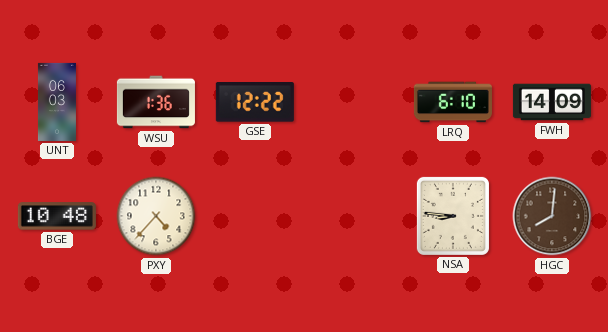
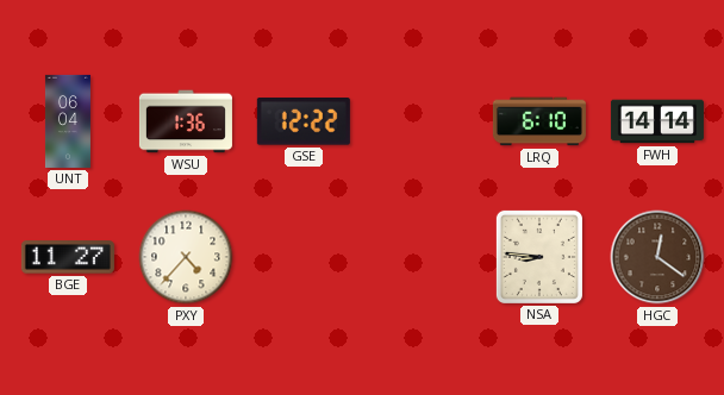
UNT: 06:03 -> 06:04
FWH: 14:09 -> 14:14
BGE: 10:48 -> 11:27
HGC: 8:01 -> 12:21
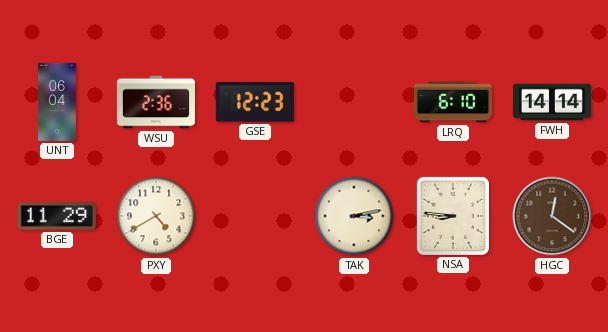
WSU: 1:36 -> 2:36
GSE: 12:22 -> 12:23
BGE: 11:27 -> 11:29
PXY: 4:37 -> 4:40
TAK: none -> 3:13
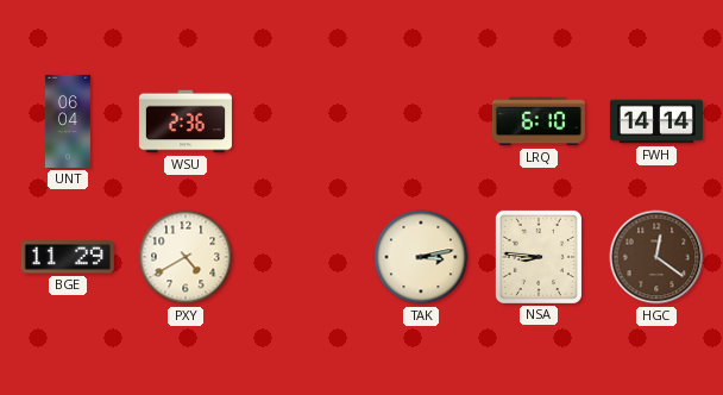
GSE: 12:23 -> none
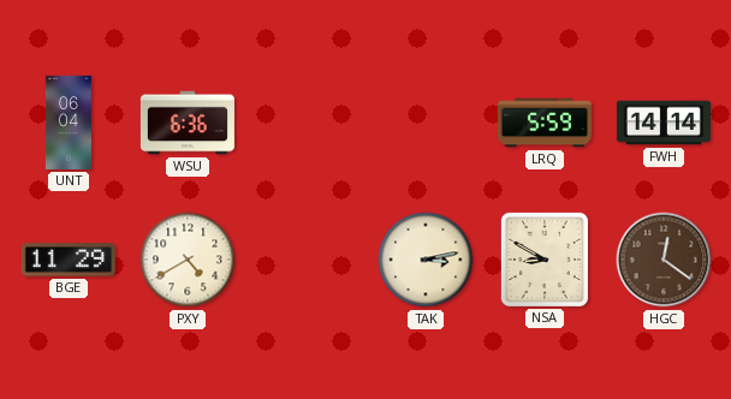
WSU: 2:36 -> 6:36
LRQ: 6:10 -> 5:59
NSA: 8:46 -> 8:50
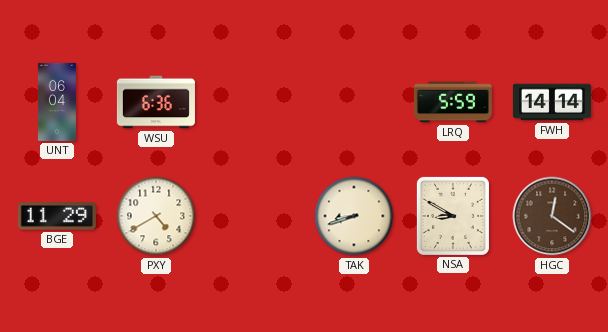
TAK: 3:13 -> 8:42
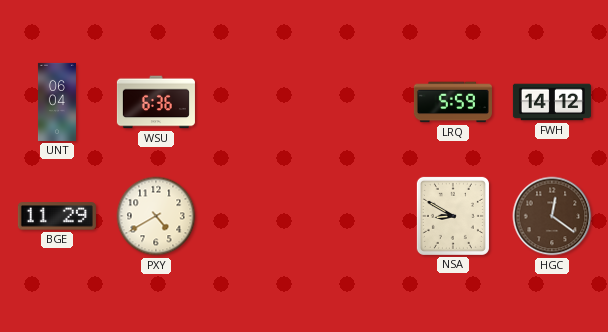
FWH: 14:14 -> 14:12
TAK: 8:42 -> none
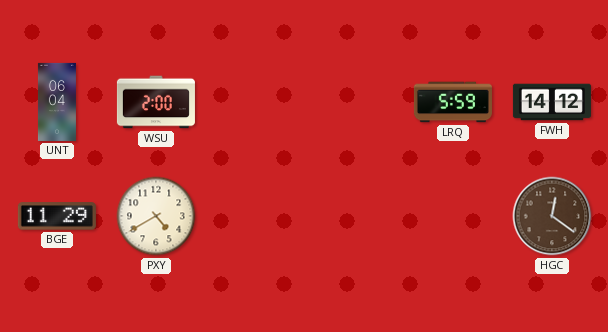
WSU: 6:36 -> 2:00
NSA: 8:50 -> none
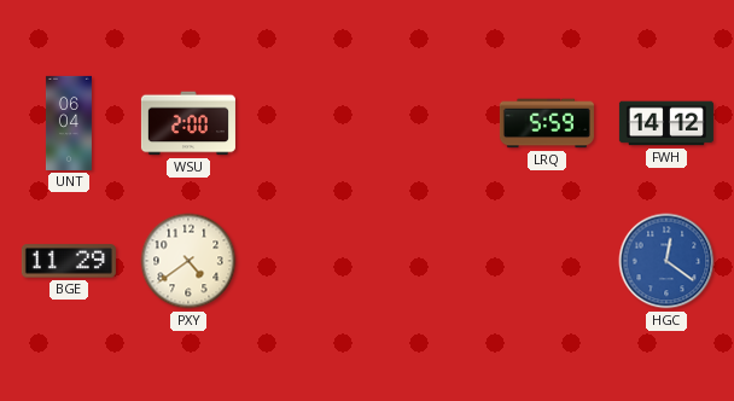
PXY: 4:40 -> 4:39
HGC dial: brown -> blue
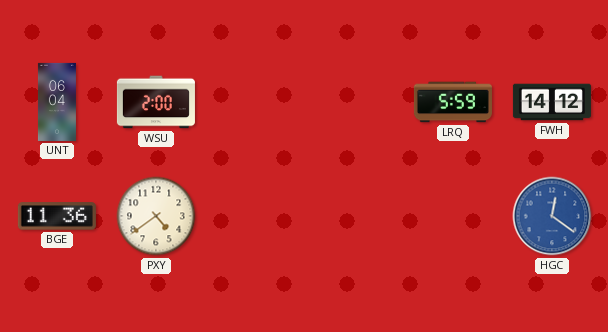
BGE: 11:29 -> 11:36
